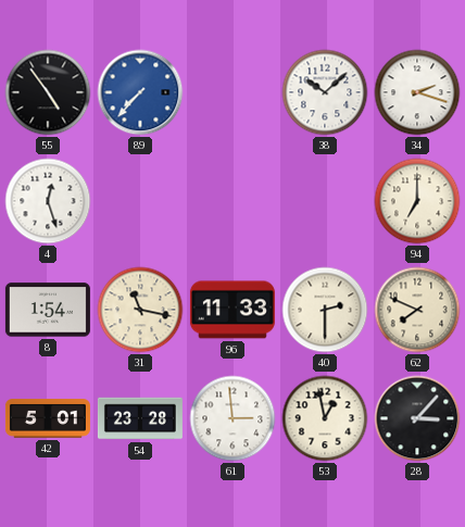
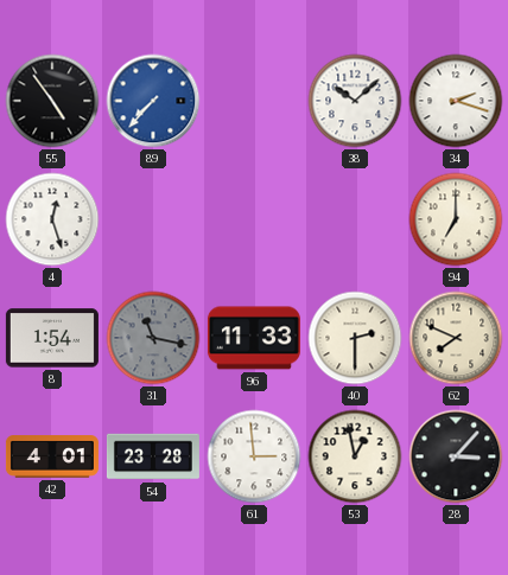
31 dial: cream -> grey
42: 5:01 -> 4:01
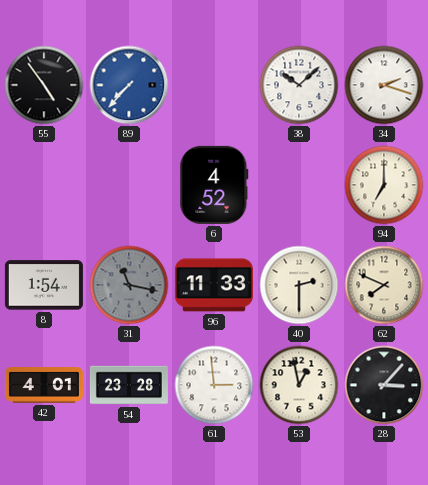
4: 12:27 -> none
6: none -> 4:52
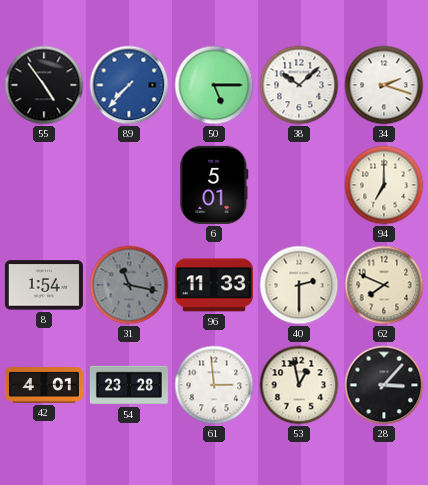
50: none -> 5:15
6: 4:52 -> 5:01
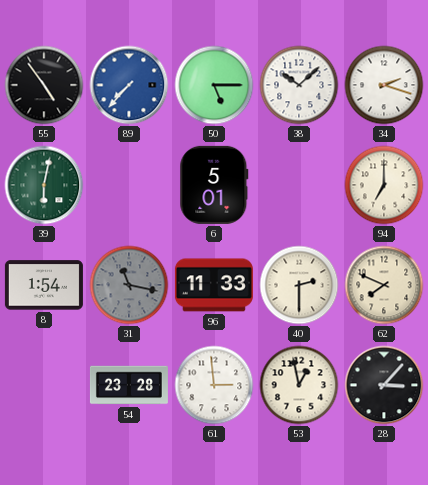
39: none -> 6:02
42: 4:01 -> none
